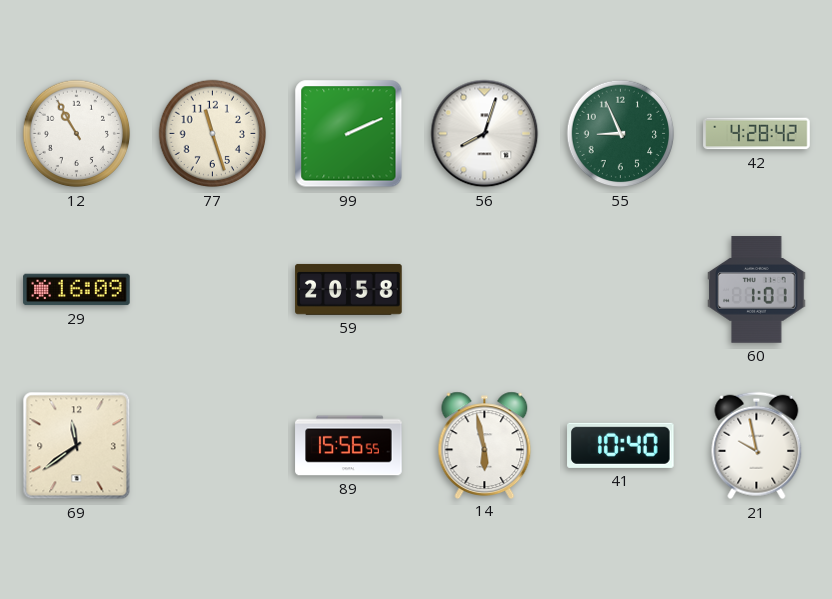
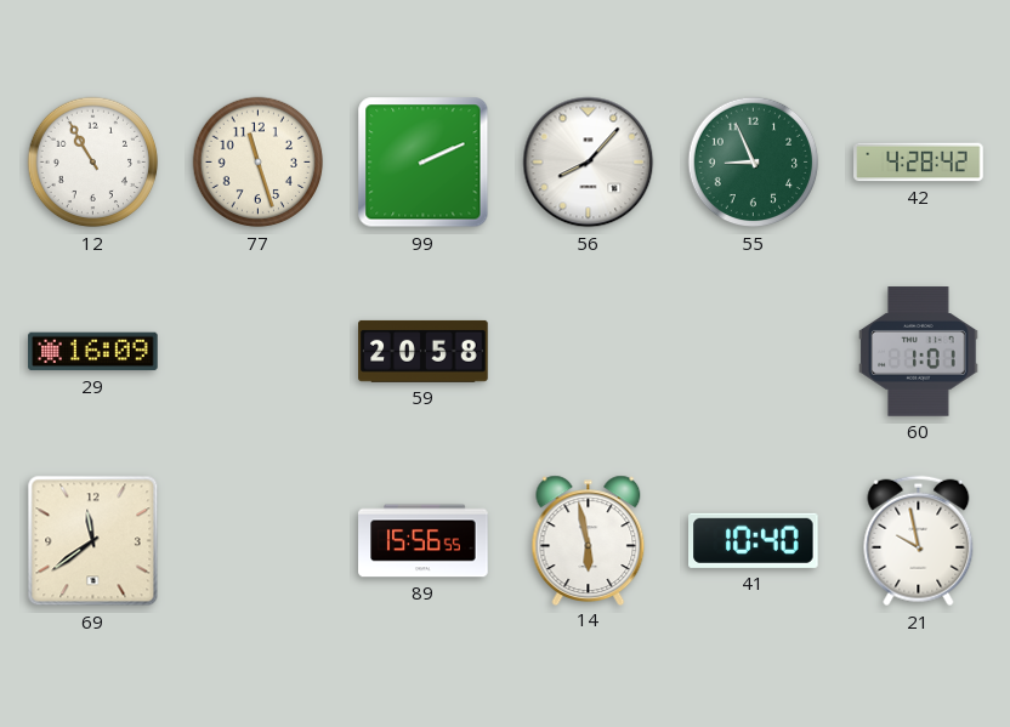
56: 8:03 -> 8:07
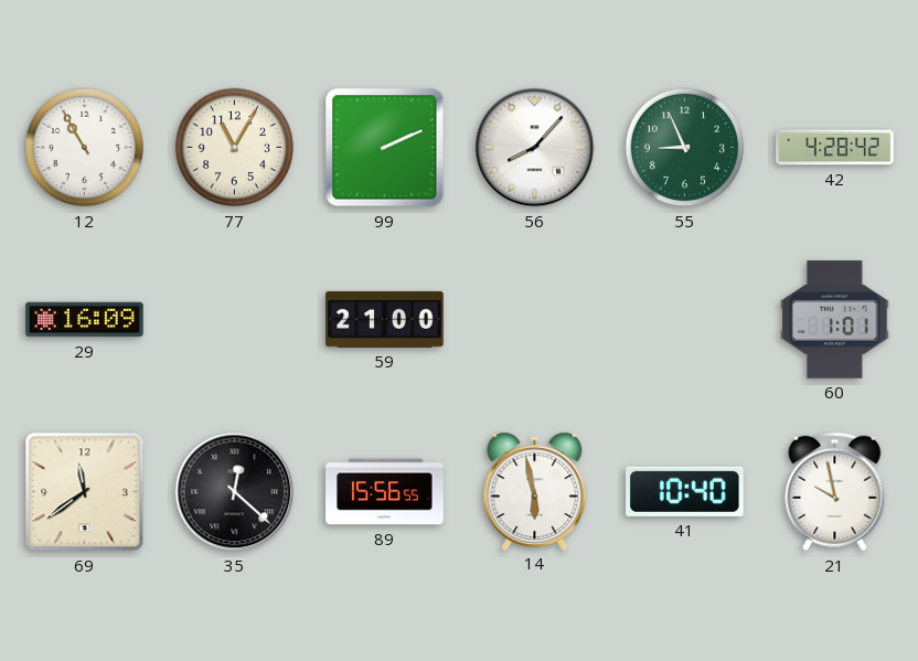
77: 11:27 -> 11:05
59: 20:58 -> 21:00
35: none -> 12:22
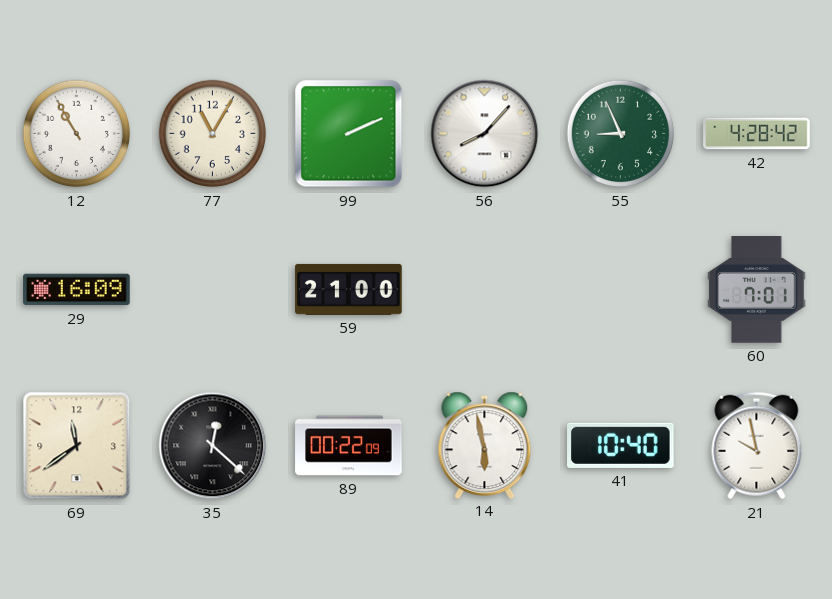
60: 1:01 -> 7:01
89: 15:56 -> 00:22
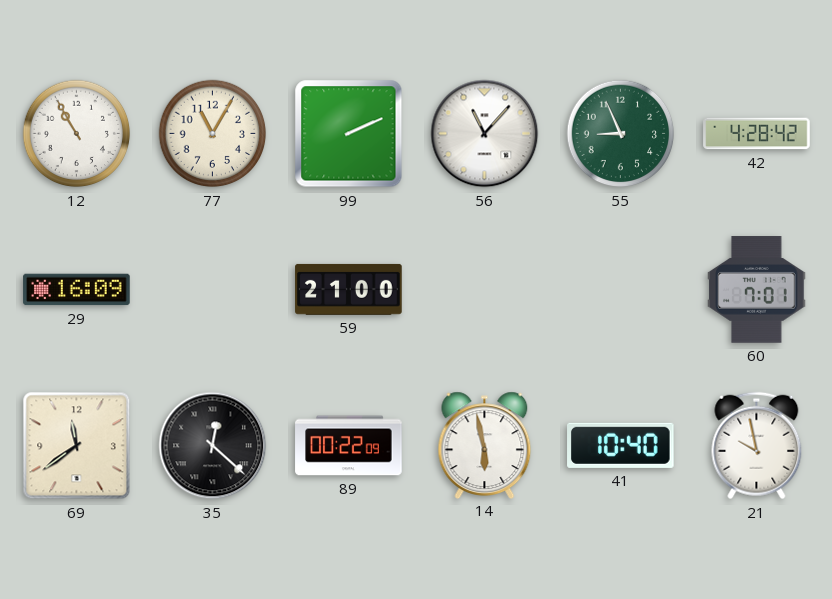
56: 8:07 -> 11:07
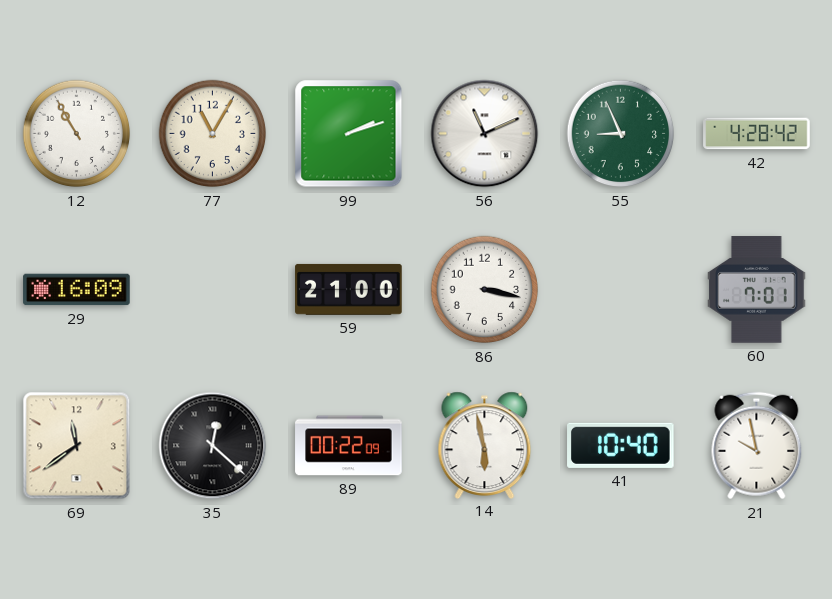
99: 2:11 -> 2:12
56: 11:07 -> 11:11
86: none -> 3:17
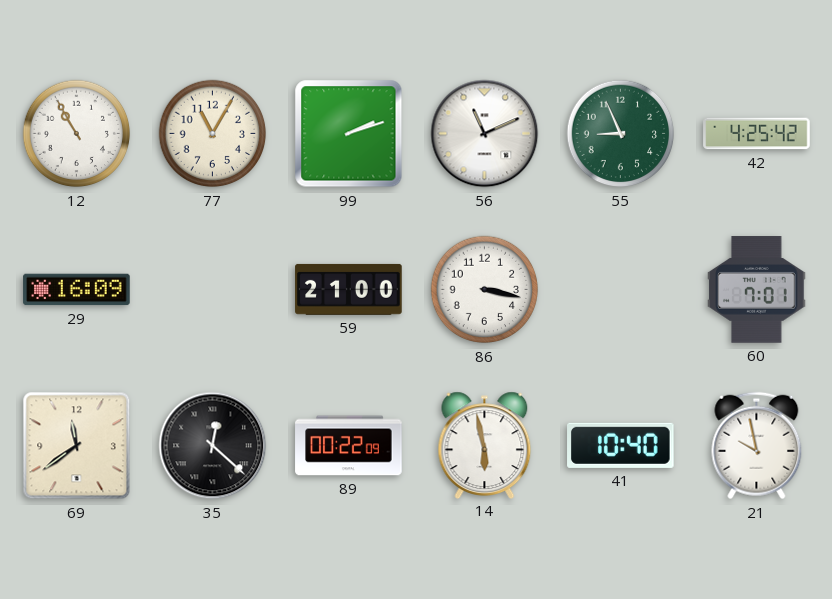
42: 4:28 -> 4:25
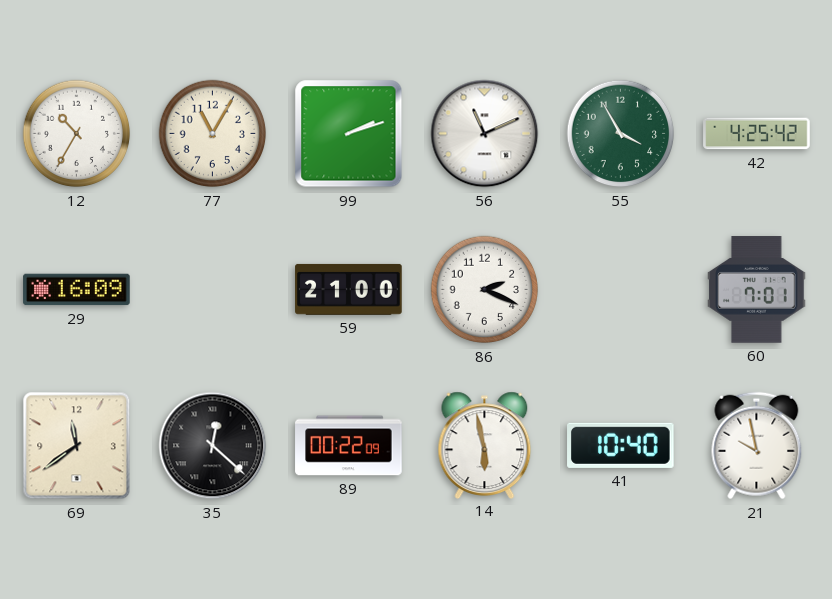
12: 10:55 -> 10:35
55: 8:56 -> 3:55
86: 3:17 -> 2:19
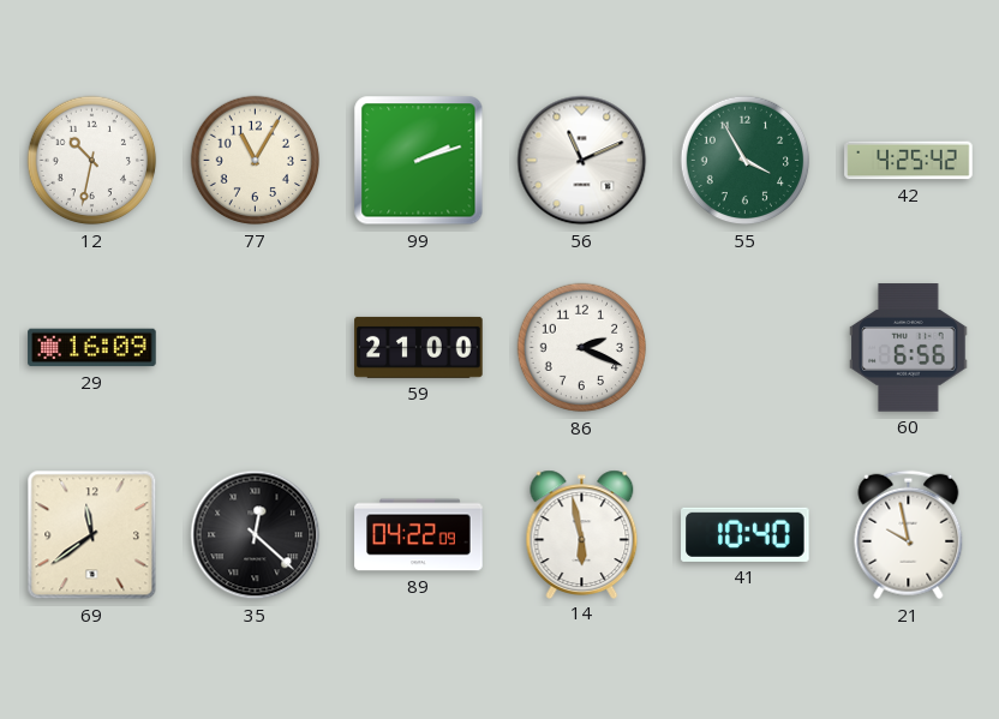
12: 10:35 -> 10:32
60: 7:01 -> 6:56
89: 00:22 -> 04:22
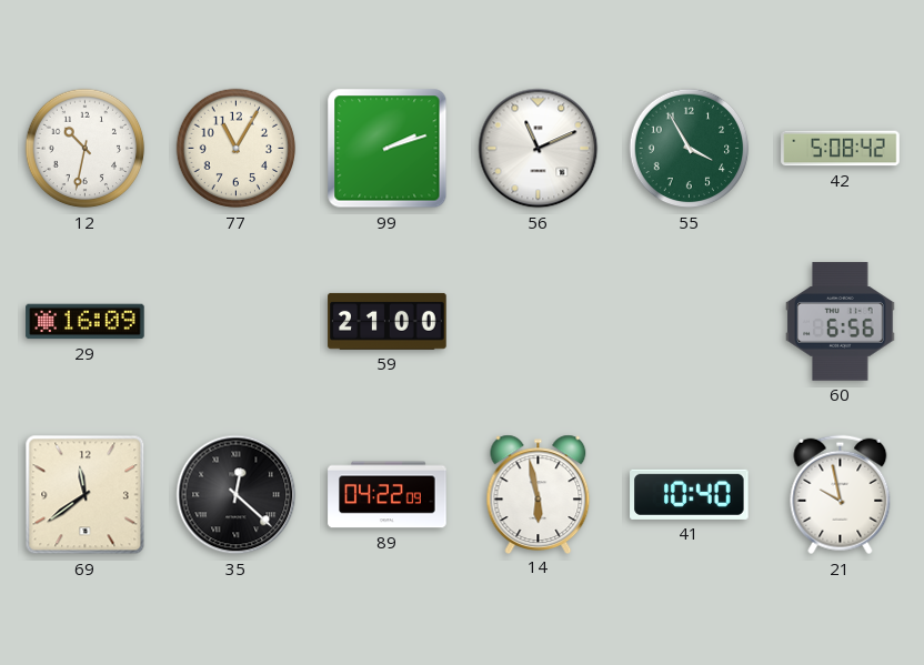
42: 4:25 -> 5:08
86: 2:19 -> none
